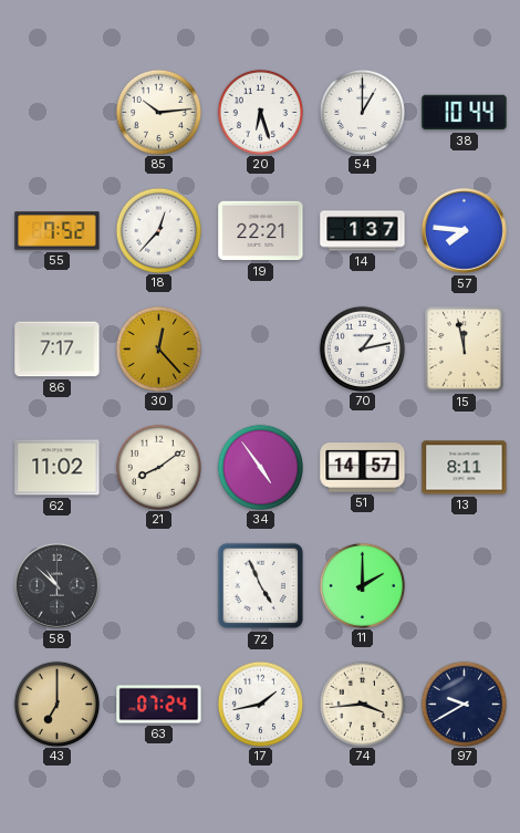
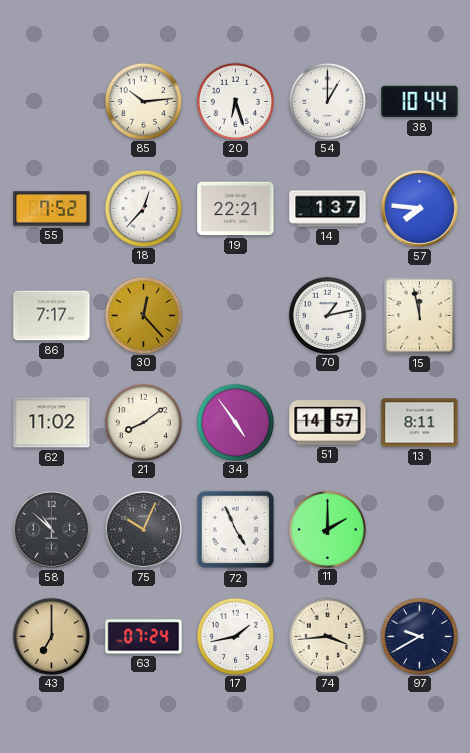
75: none -> 10:04
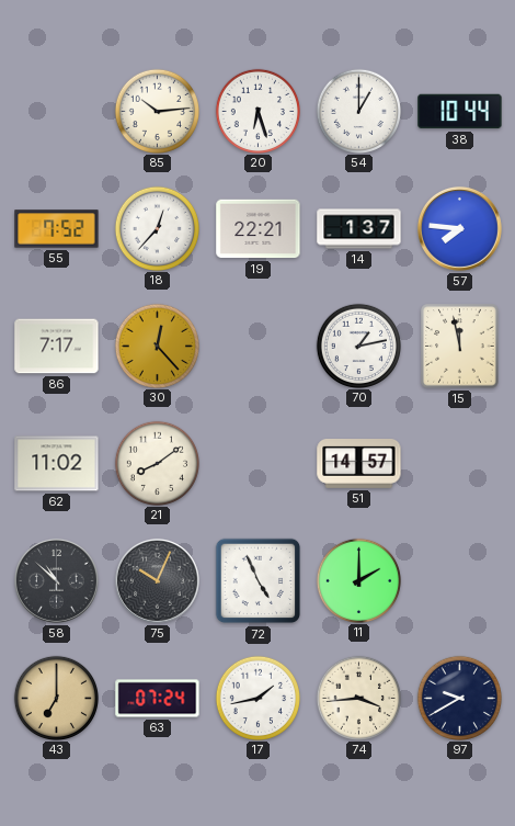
34: 4:54 -> none
13: 8:11 -> none
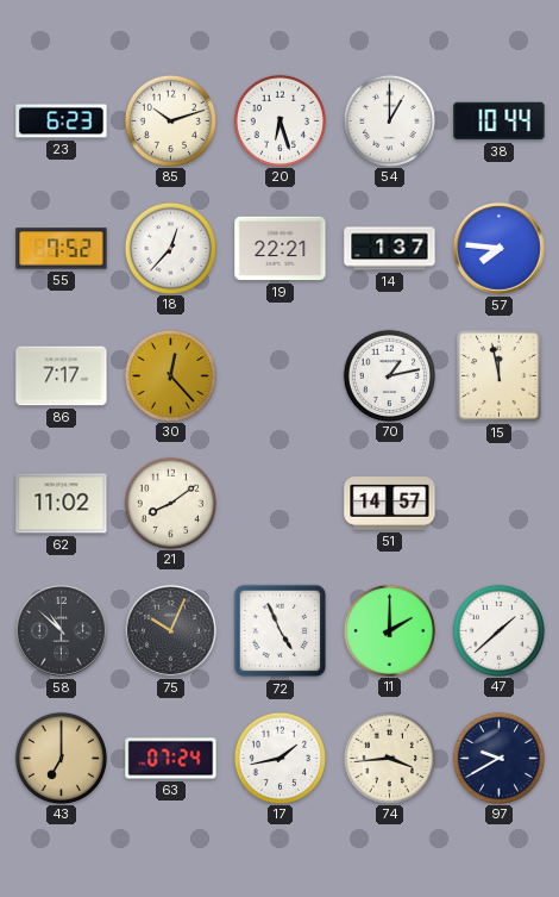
23: none -> 6:23
85: 10:14 -> 10:12
47: none -> 1:38
